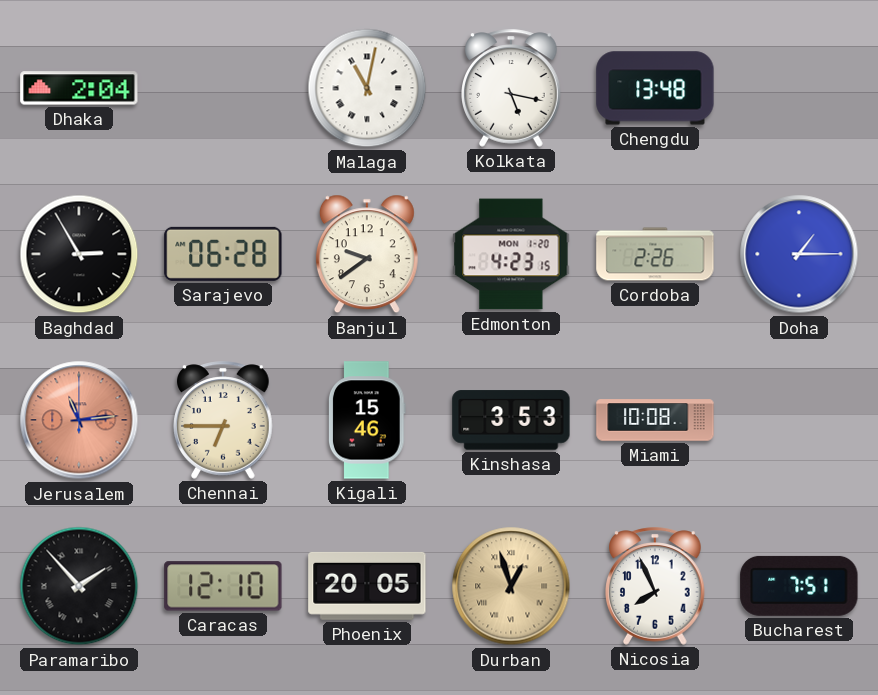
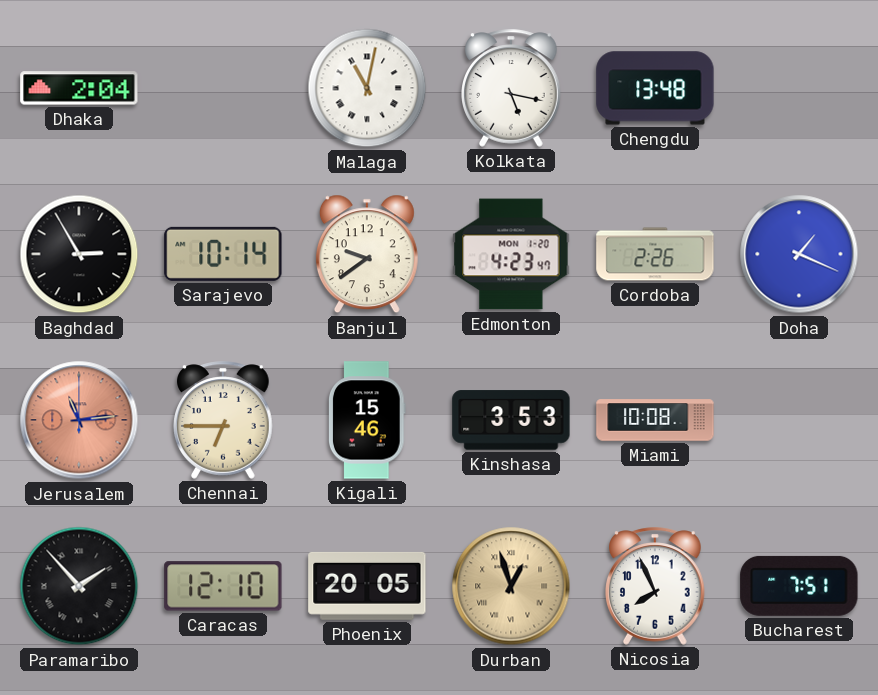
Sarajevo: 06:28 -> 10:14
Edmonton: 4:23:15 -> 4:23:47
Doha: 1:15 -> 1:19
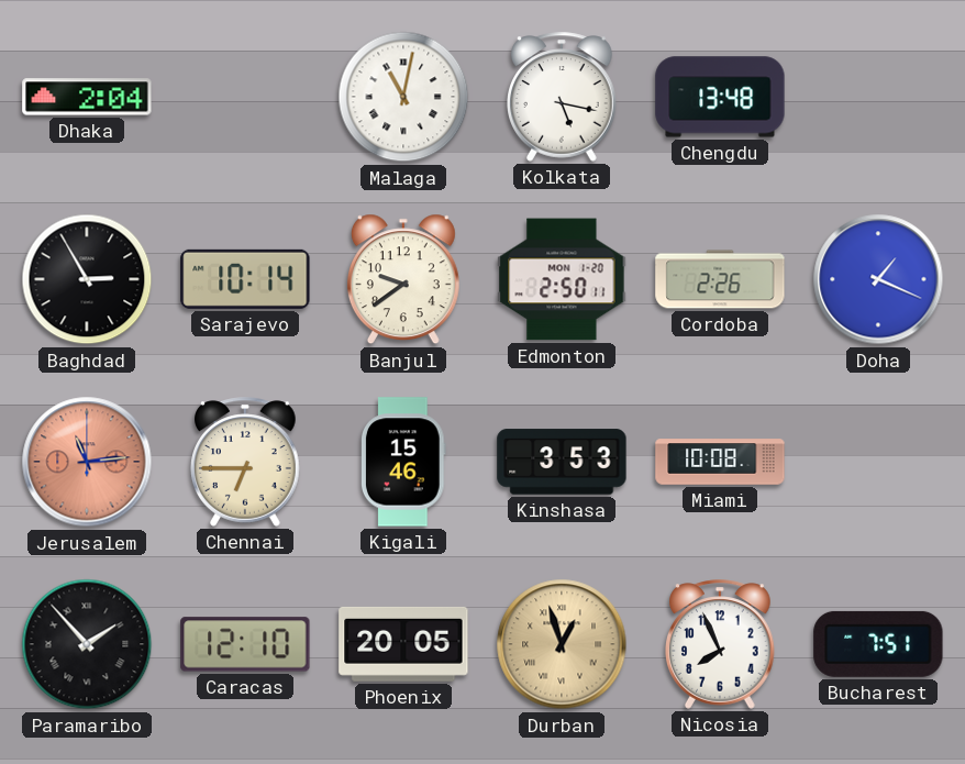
Edmonton: 4:23 -> 2:50
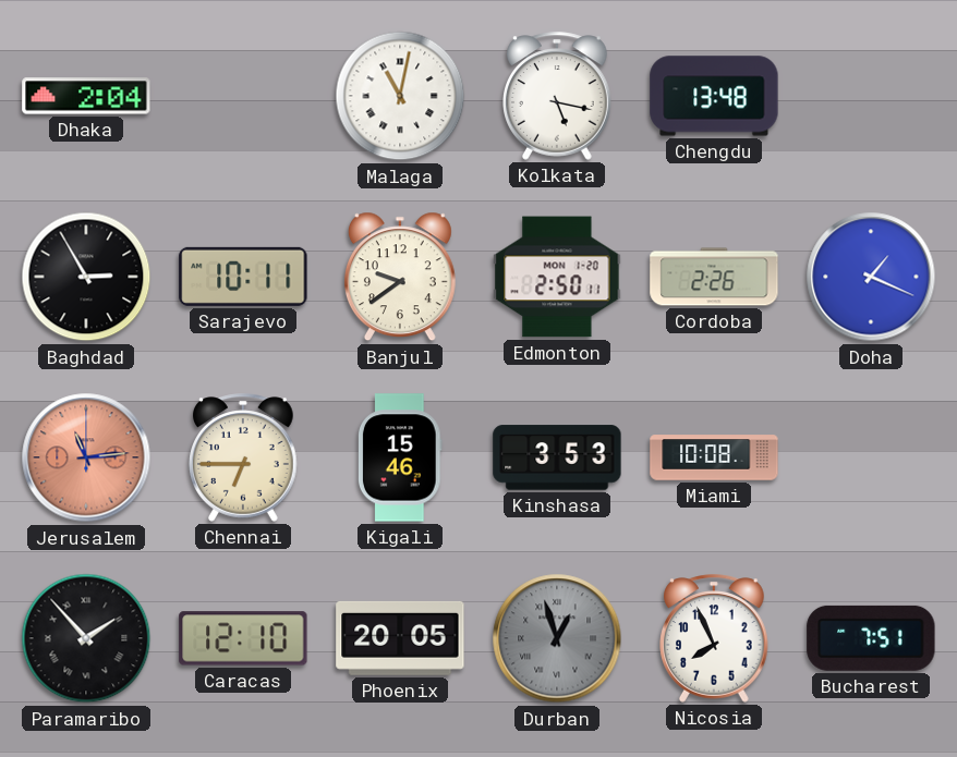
Sarajevo: 10:14 -> 10:11
Durban dial: champagne -> grey
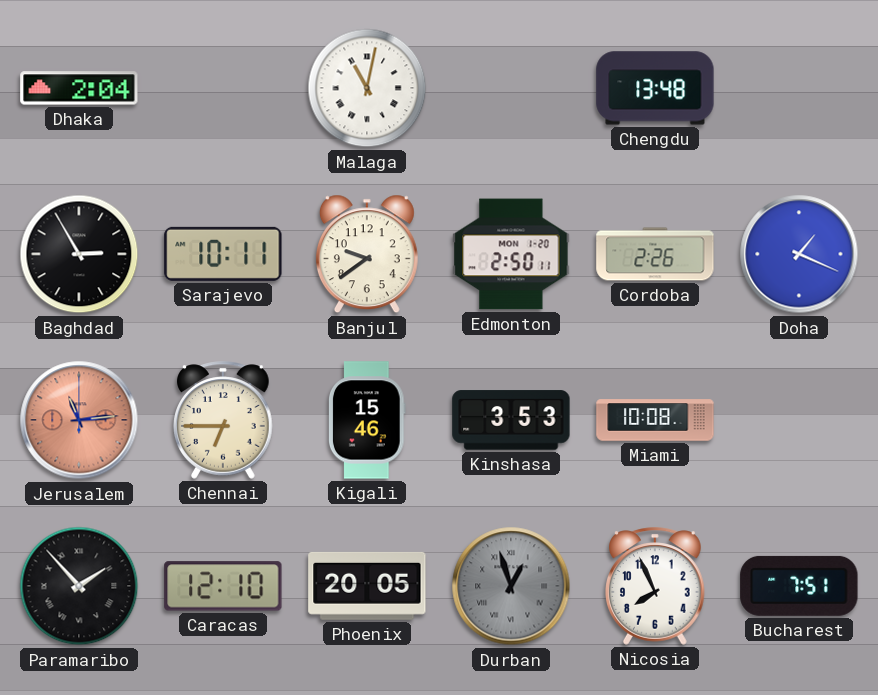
Kolkata: 5:17 -> none
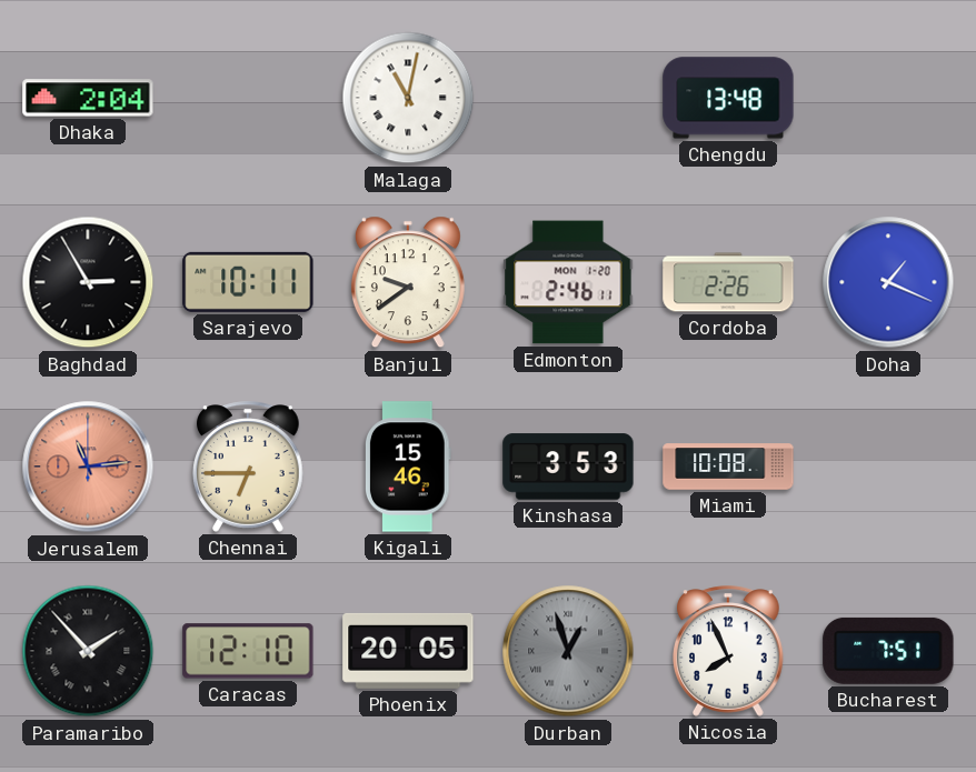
Edmonton: 2:50 -> 2:46
